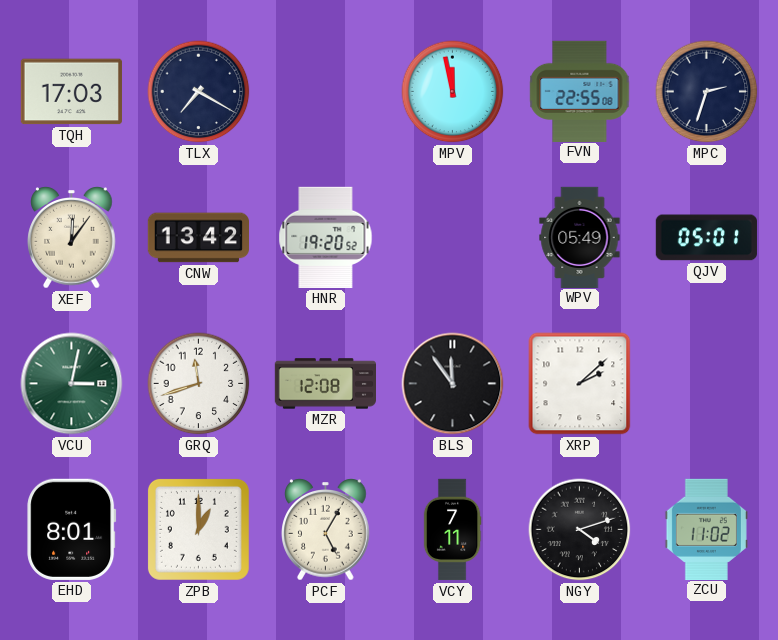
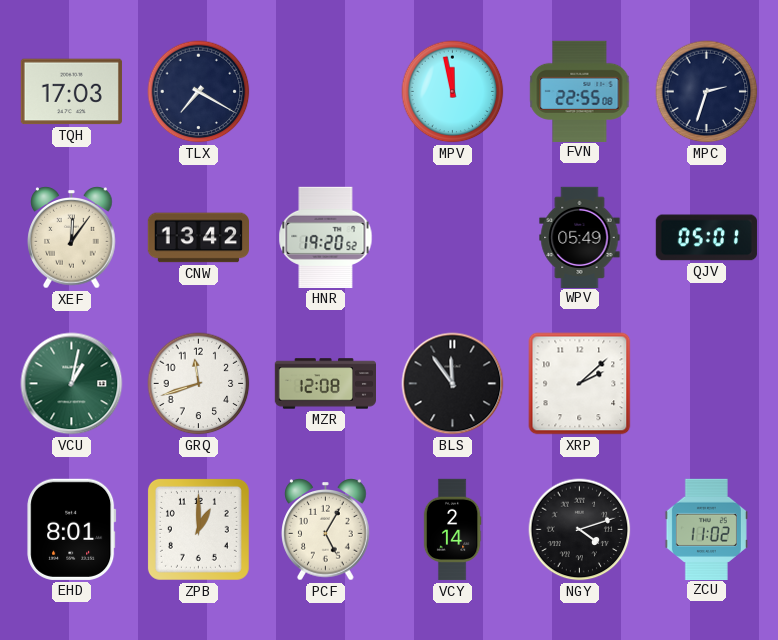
VCU: 3:02 -> 1:02
VCY: 7:11 -> 2:14
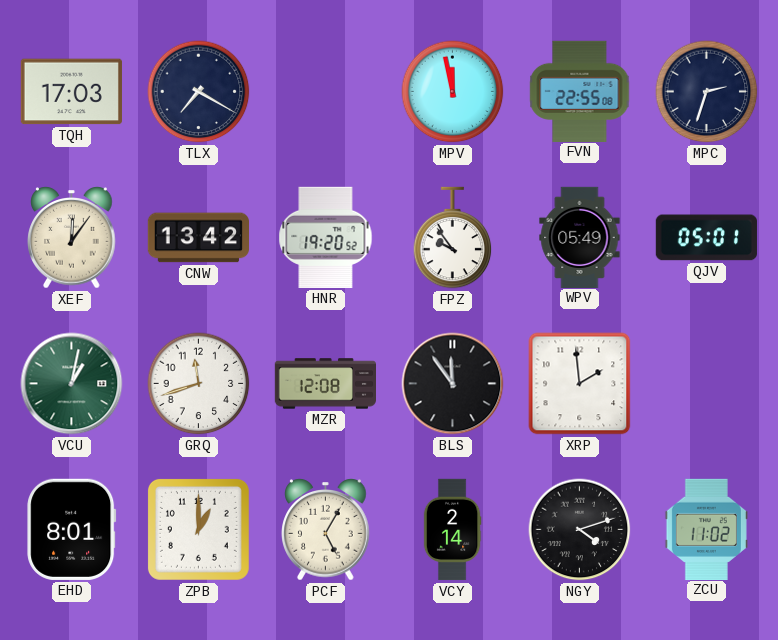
FPZ: none -> 9:54
XRP: 2:08 -> 1:59
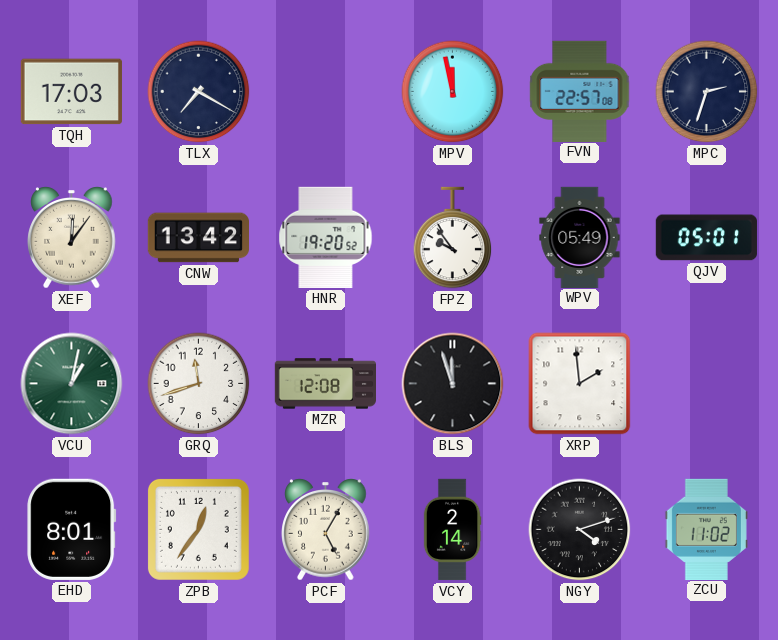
FVN: 22:55 -> 22:57
BLS: 11:54 -> 11:57
ZPB: 1:00 -> 12:36
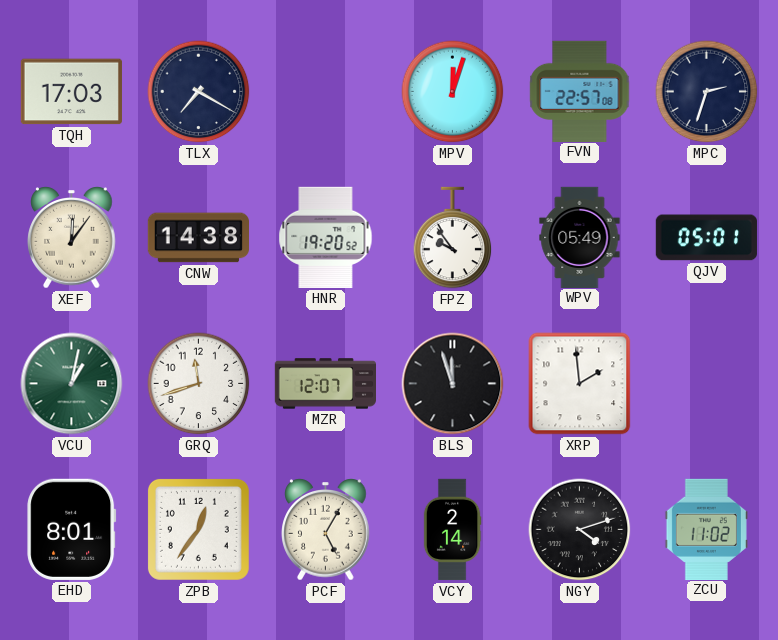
MPV: 11:58 -> 12:03
CNW: 13:42 -> 14:38
MZR: 12:08 -> 12:07
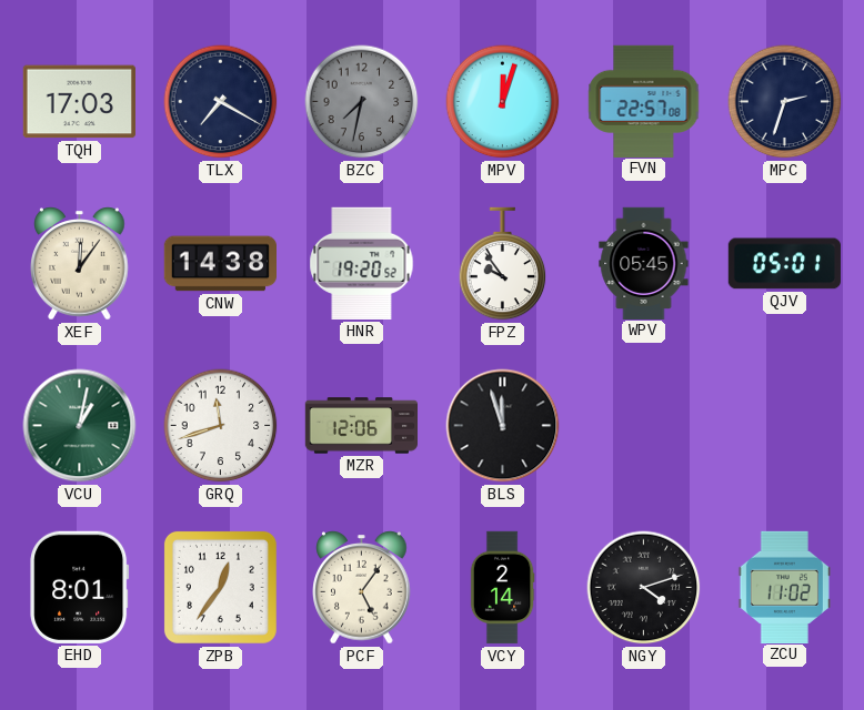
BZC: none -> 7:32
WPV: 05:49 -> 05:45
MZR: 12:07 -> 12:06
XRP: 1:59 -> none
PCF: 5:05 -> 5:06
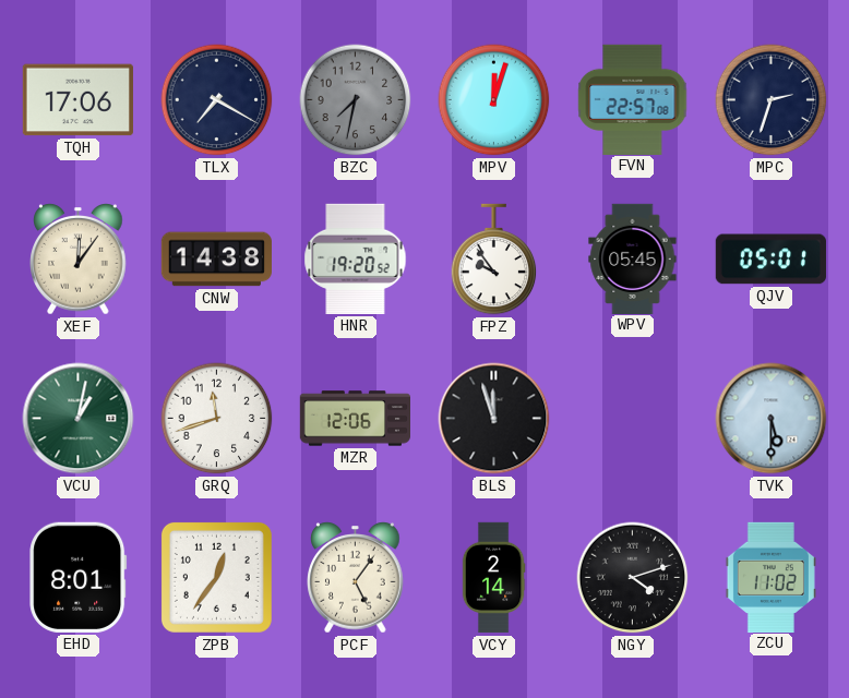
TQH: 17:03 -> 17:06
TVK: none -> 5:30
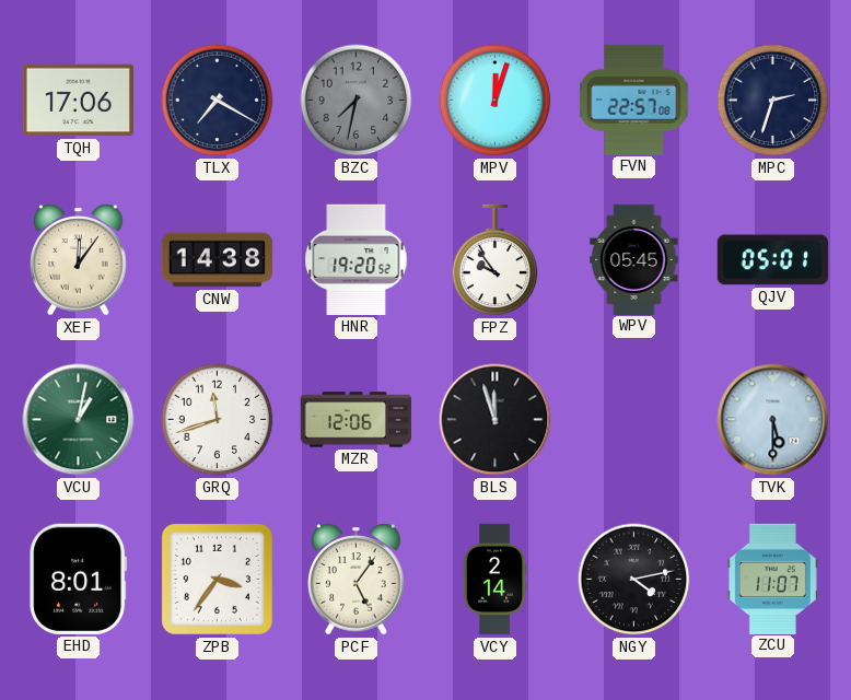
ZPB: 12:36 -> 3:36
NGY: 4:12 -> 4:13
ZCU: 11:02 -> 11:07
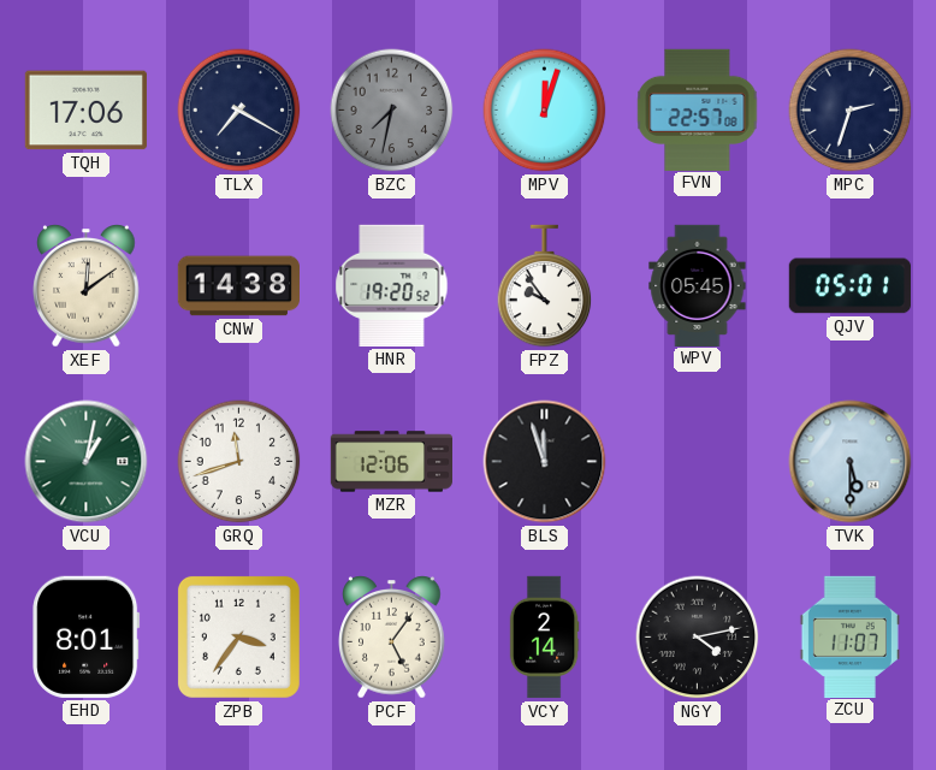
XEF: 12:06 -> 12:09
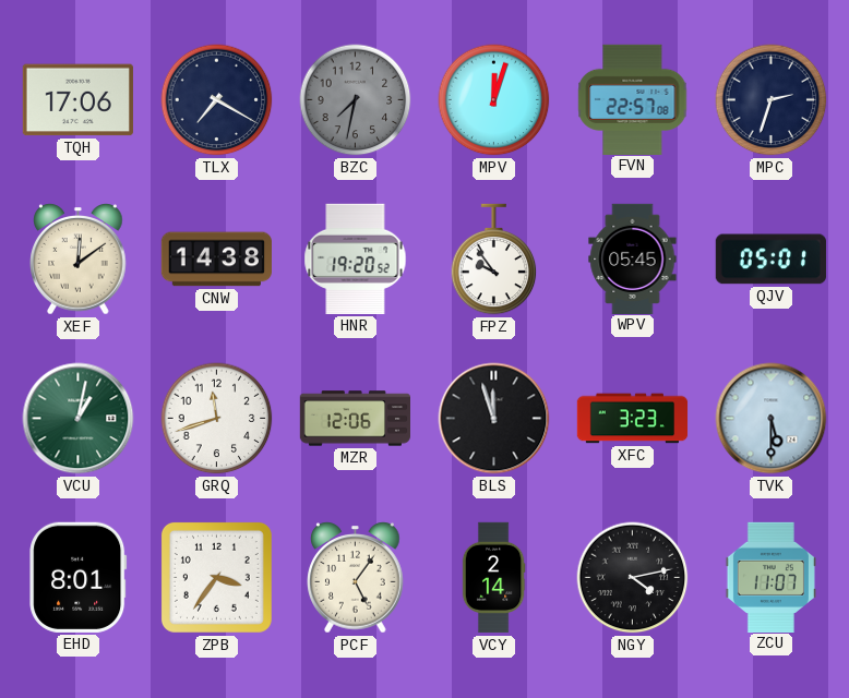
XFC: none -> 3:23
